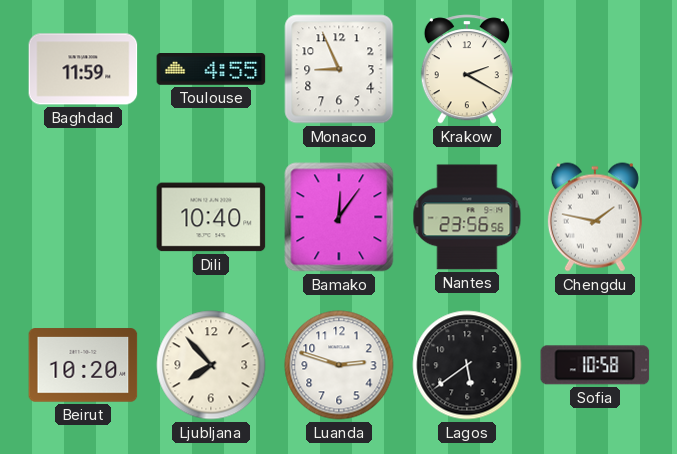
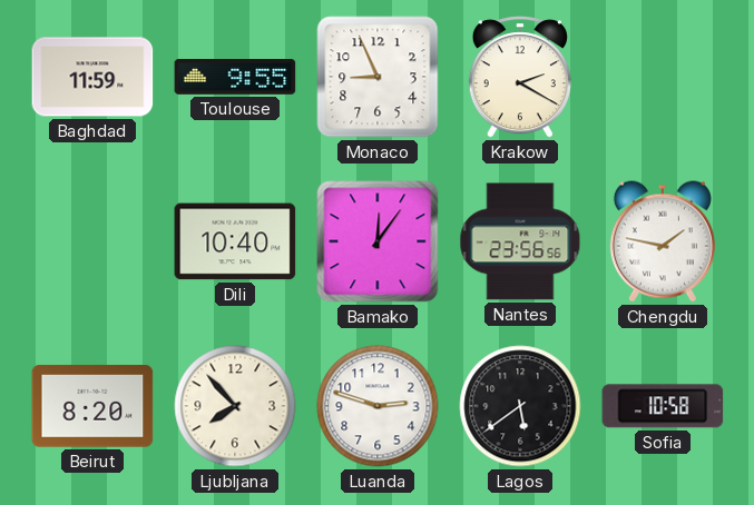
Toulouse: 4:55 -> 9:55
Beirut: 10:20 -> 8:20
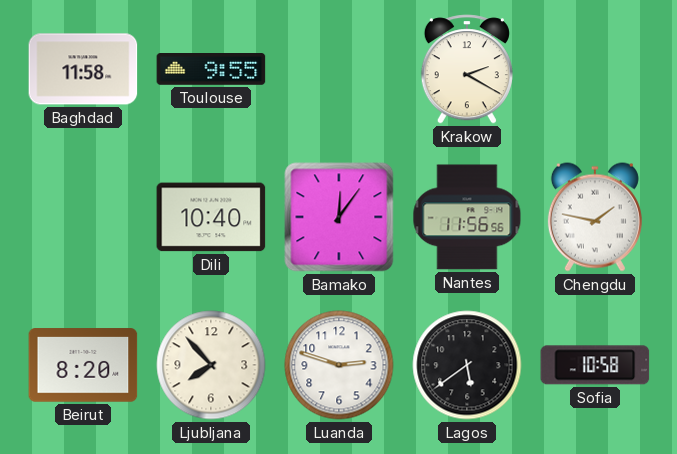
Baghdad: 11:59 -> 11:58
Monaco: 8:56 -> none
Nantes: 23:56 -> 11:56
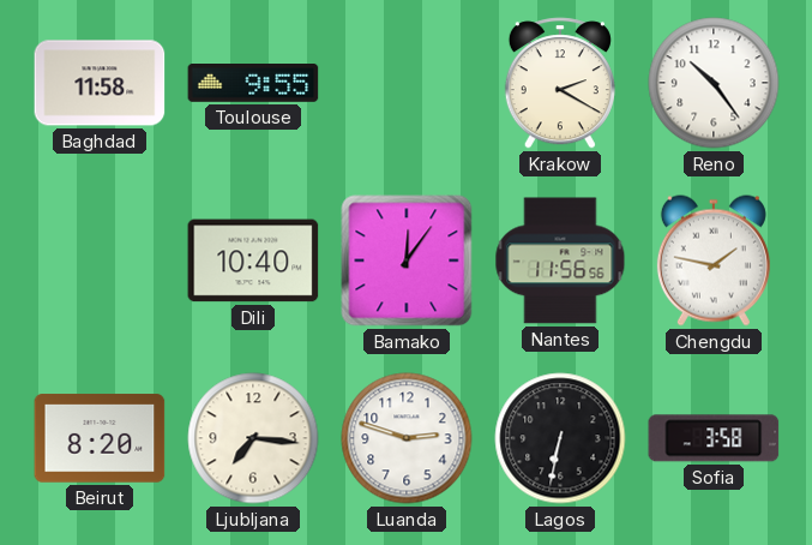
Reno: none -> 10:24
Ljubljana: 7:53 -> 7:16
Lagos: 5:39 -> 6:32
Sofia: 10:58 -> 3:58
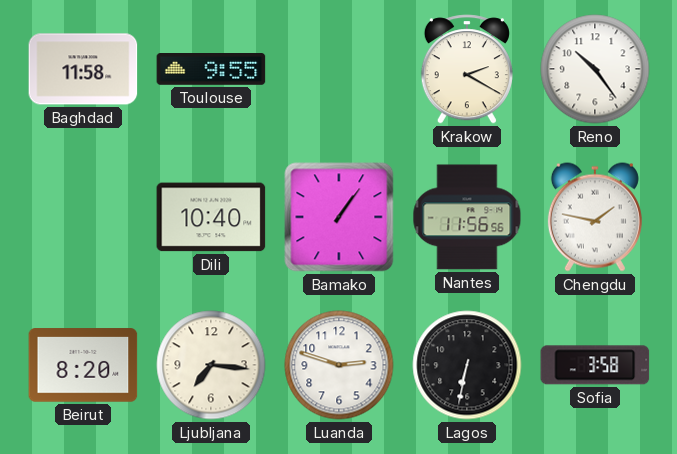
Bamako: 12:06 -> 1:06
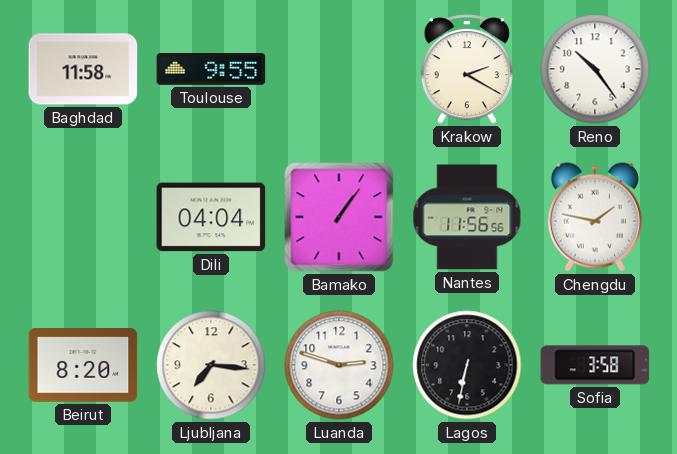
Dili: 10:40 -> 04:04
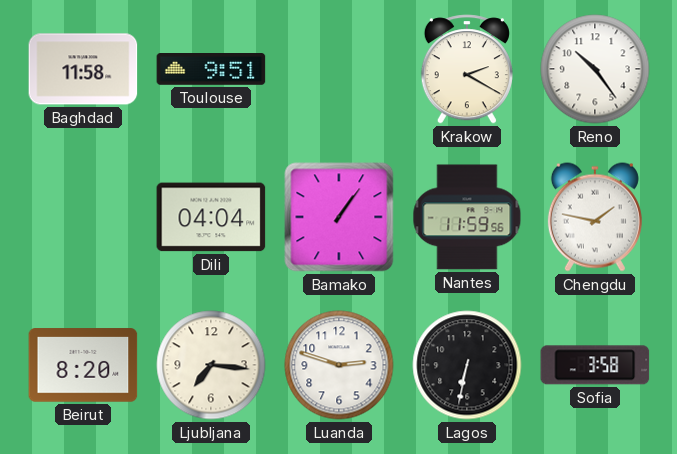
Toulouse: 9:55 -> 9:51
Nantes: 11:56 -> 11:59
